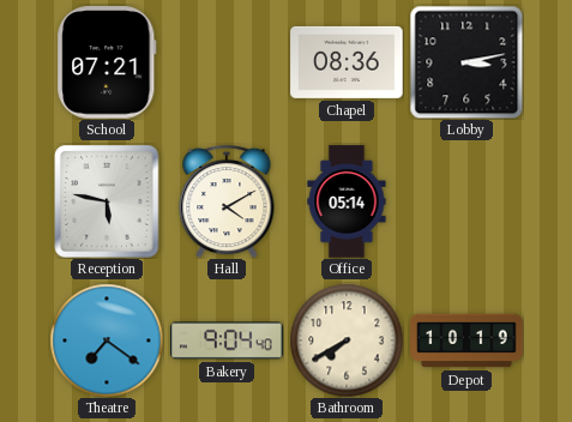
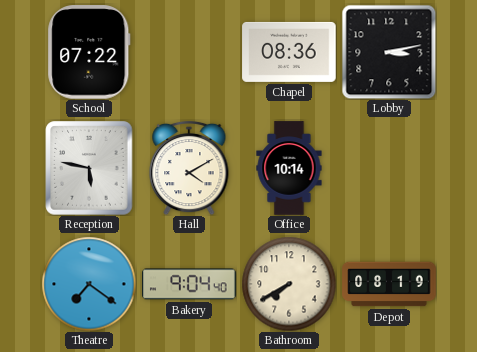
School: 07:21 -> 07:22
Office: 05:14 -> 10:14
Depot: 10:19 -> 08:19
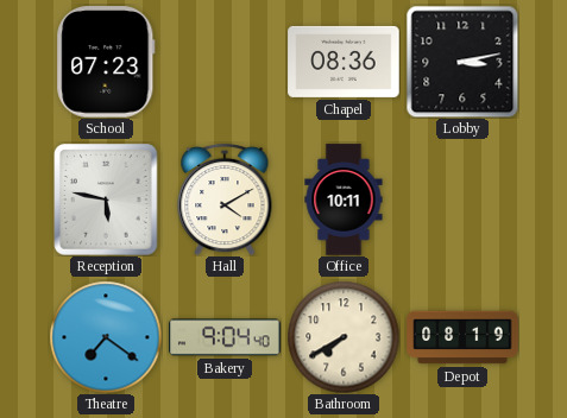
School: 07:22 -> 07:23
Office: 10:14 -> 10:11
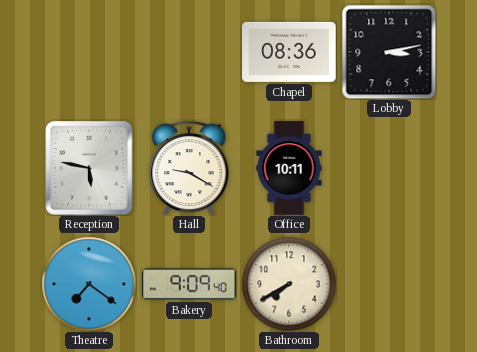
School: 07:23 -> none
Hall: 4:10 -> 9:20
Bakery: 9:04 -> 9:09
Depot: 08:19 -> none
